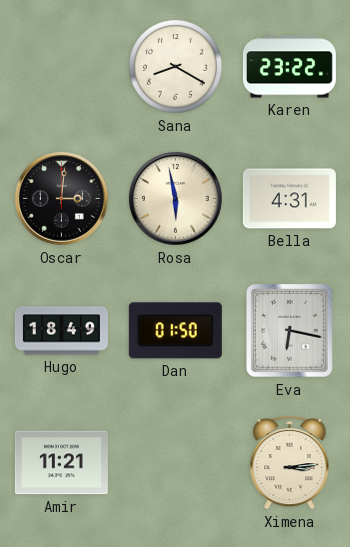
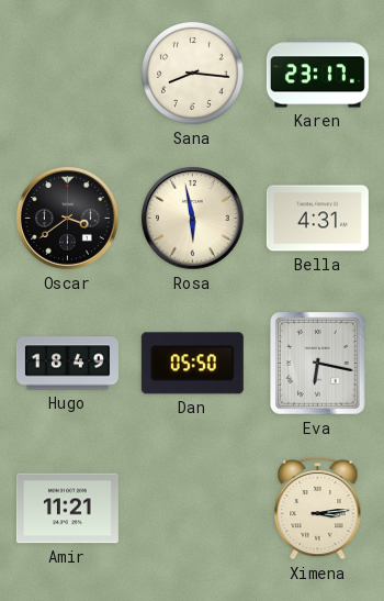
Sana: 8:20 -> 8:16
Karen: 23:22 -> 23:17
Oscar: 3:01 -> 3:39
Dan: 01:50 -> 05:50
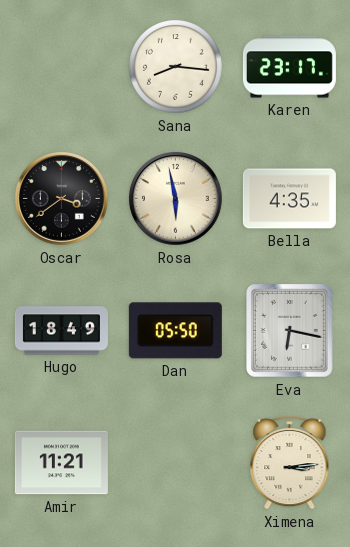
Bella: 4:31 -> 4:35
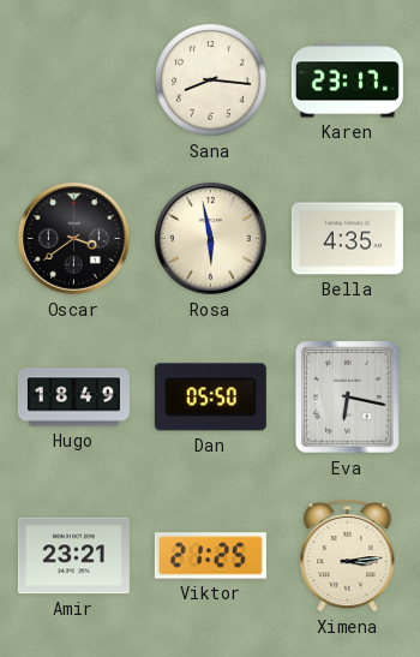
Amir: 11:21 -> 23:21
Viktor: none -> 21:25
